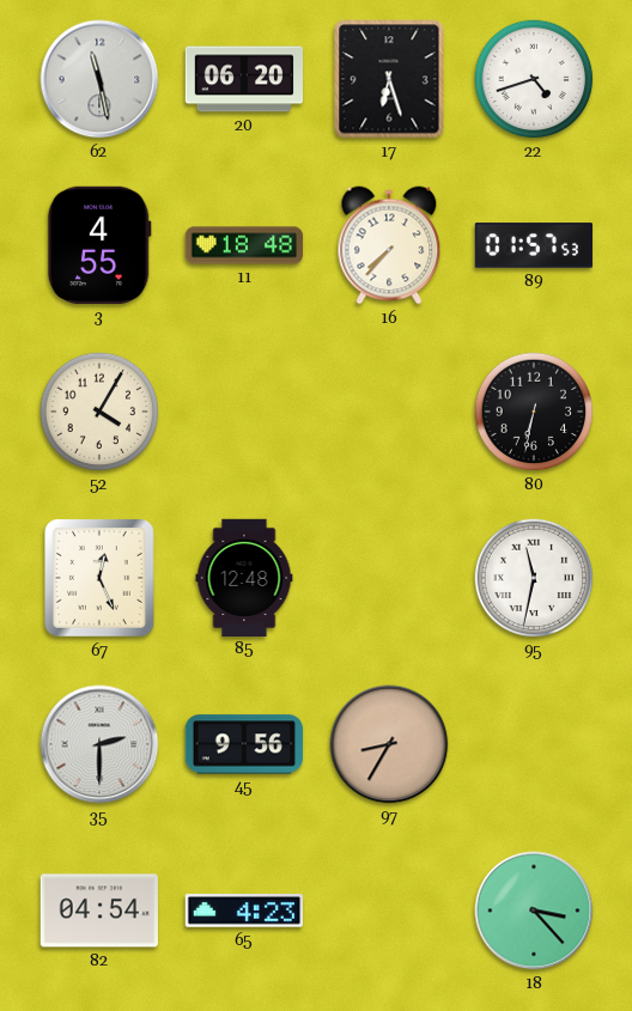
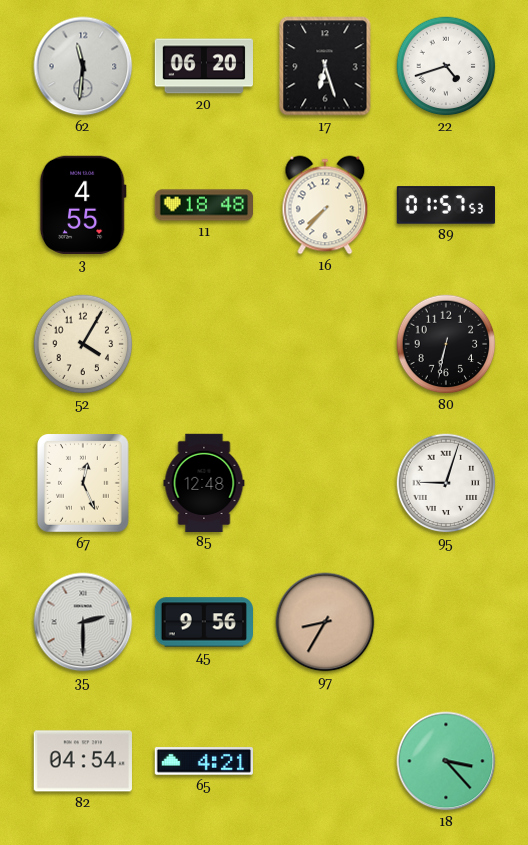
62: 11:28 -> 11:31
95: 11:32 -> 9:03
65: 4:23 -> 4:21
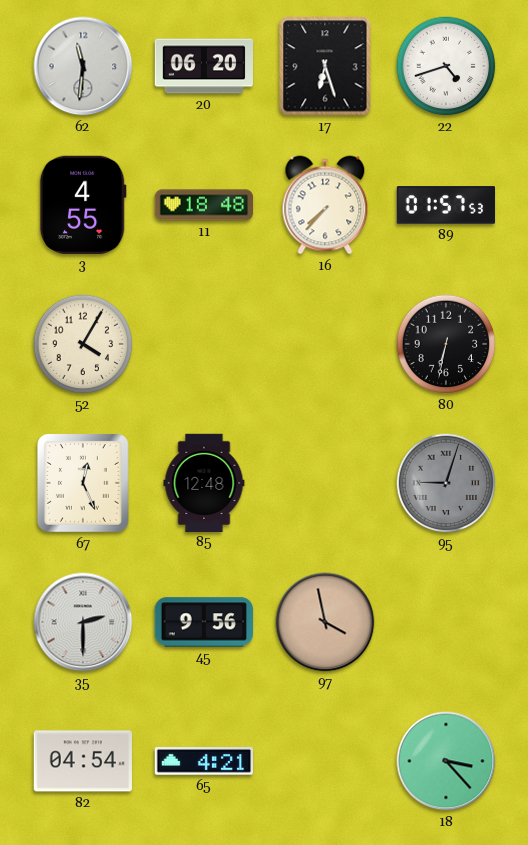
95 dial: white -> grey
97: 8:35 -> 3:58
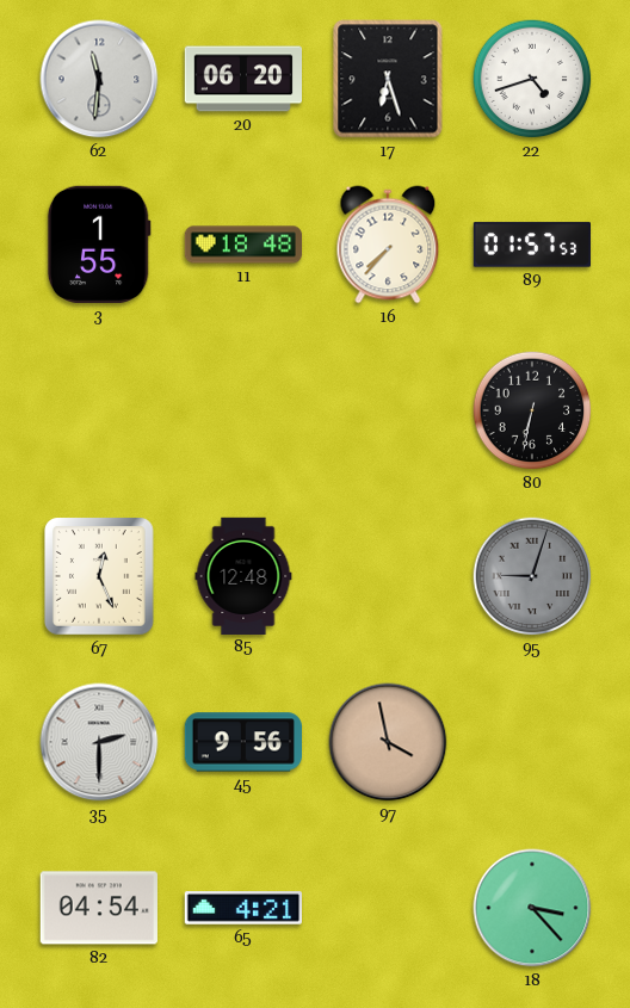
3: 4:55 -> 1:55
52: 4:05 -> none
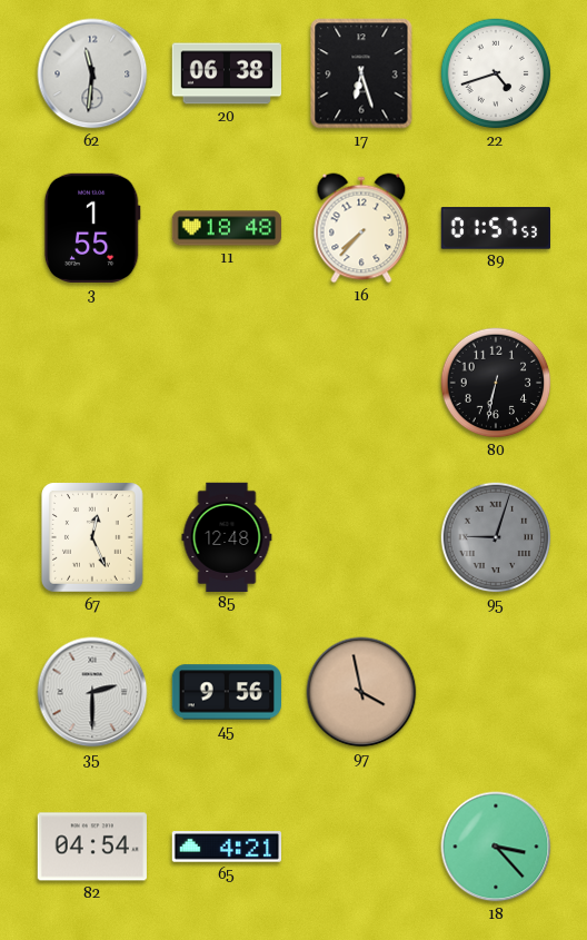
20: 06:20 -> 06:38
